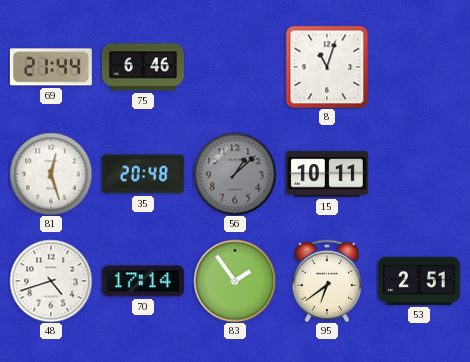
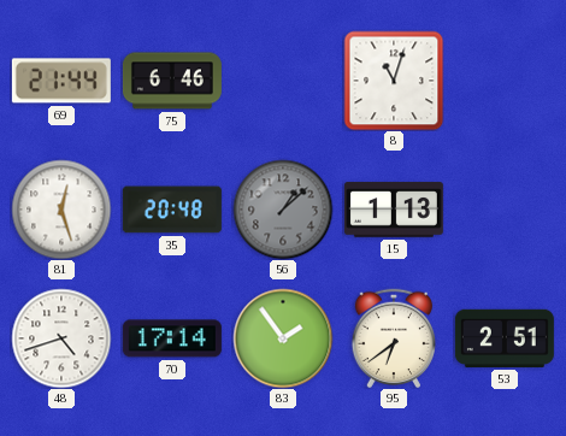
15: 10:11 -> 1:13
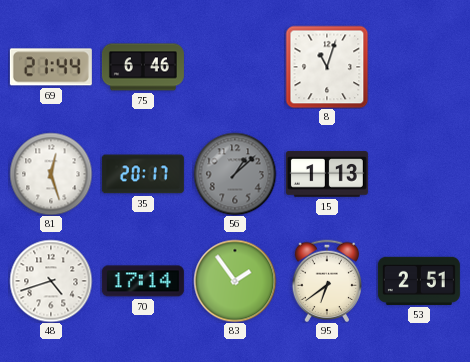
35: 20:48 -> 20:17
